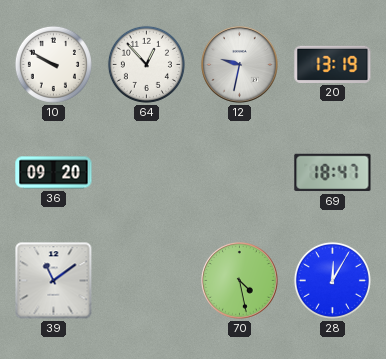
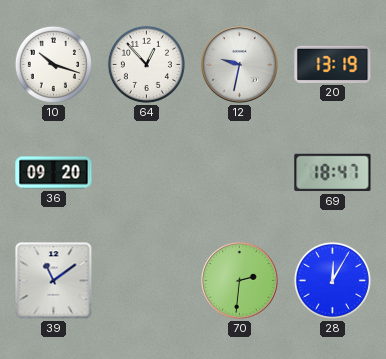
10: 9:50 -> 10:18
70: 4:28 -> 2:31
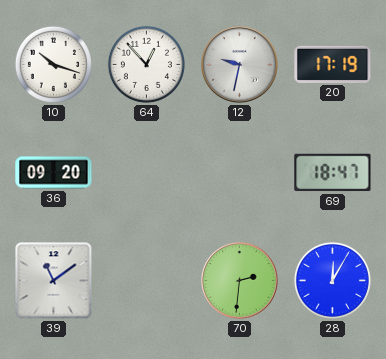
20: 13:19 -> 17:19
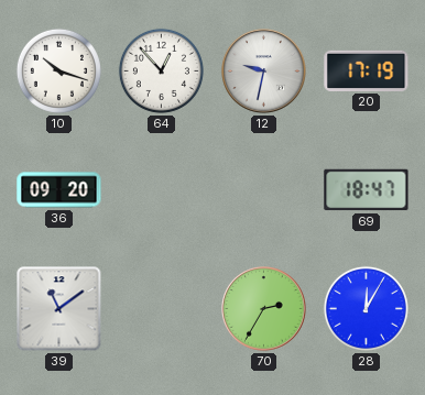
70: 2:31 -> 2:35
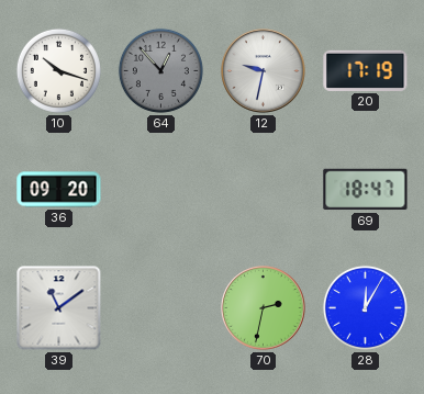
64 dial: white -> grey
70: 2:35 -> 2:32
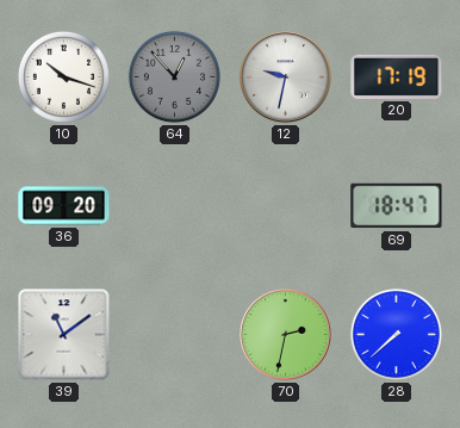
28: 12:05 -> 7:38
